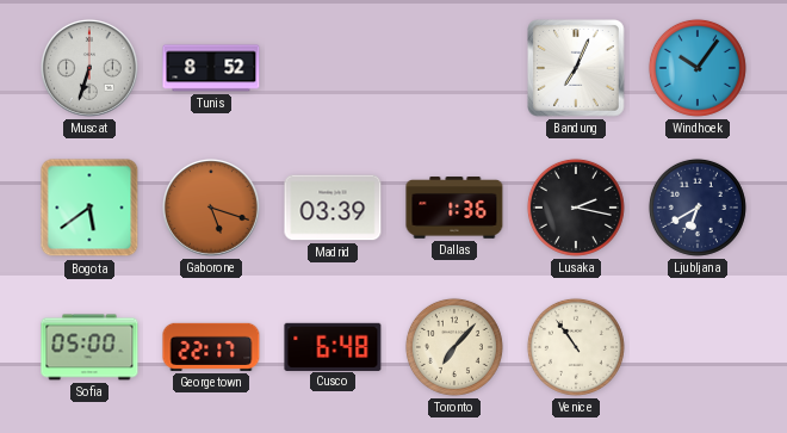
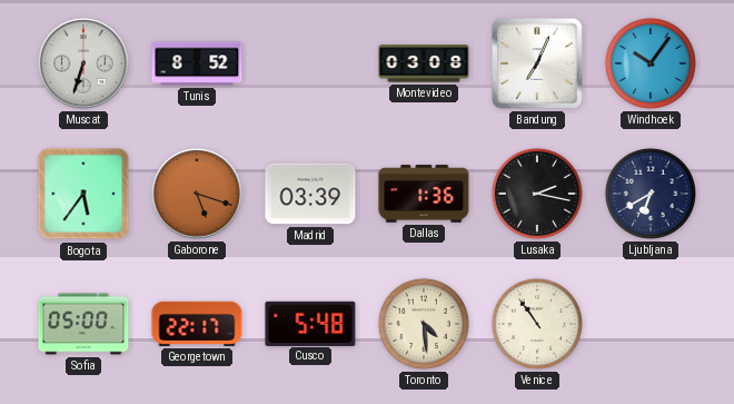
Montevideo: none -> 03:08
Bogota: 5:39 -> 5:36
Cusco: 6:48 -> 5:48
Toronto: 7:07 -> 4:29
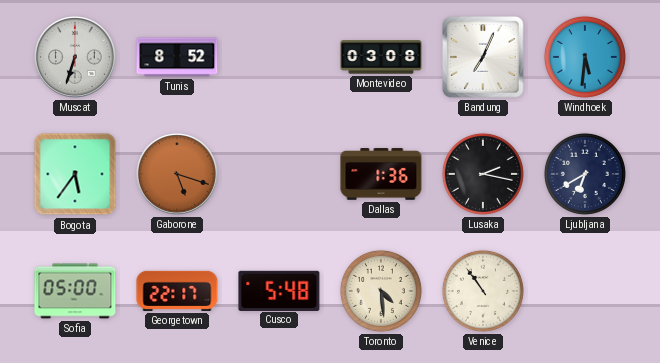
Windhoek: 10:06 -> 5:31
Madrid: 03:39 -> none
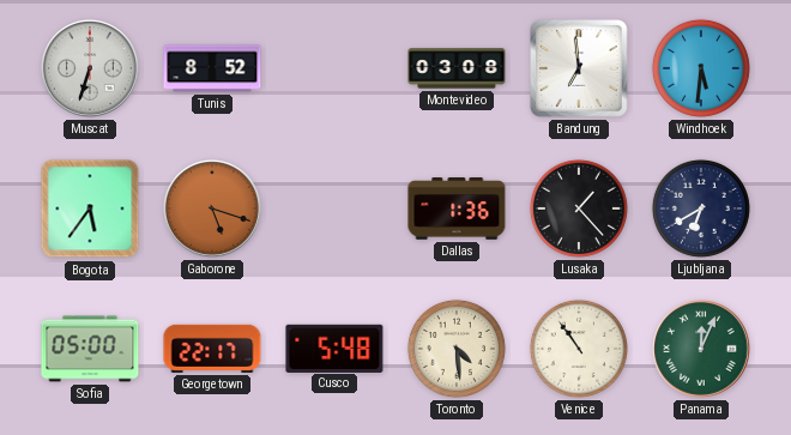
Bandung: 7:04 -> 6:59
Lusaka: 2:17 -> 1:23
Panama: none -> 12:04
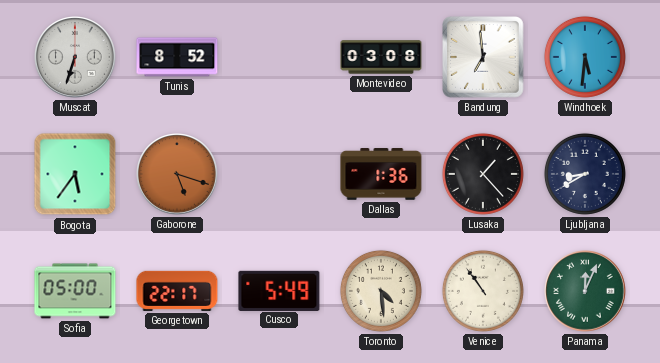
Ljubljana: 6:40 -> 8:40
Cusco: 5:48 -> 5:49
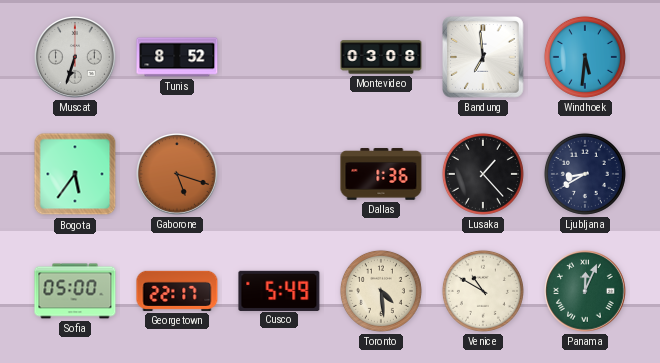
Venice: 10:54 -> 10:50
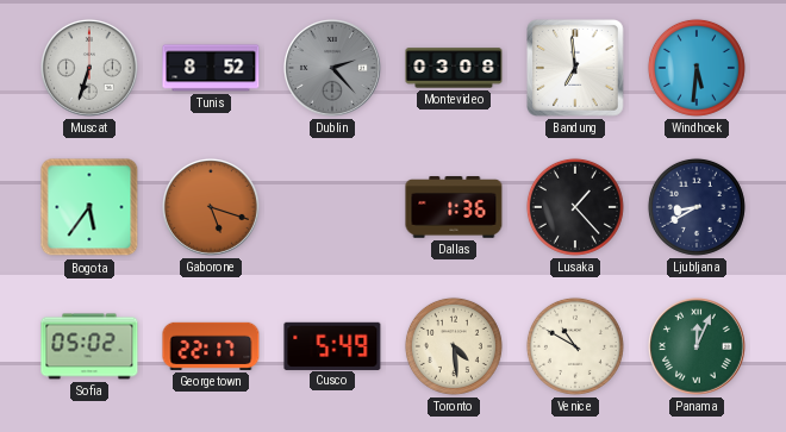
Dublin: none -> 2:23
Sofia: 05:00 -> 05:02
